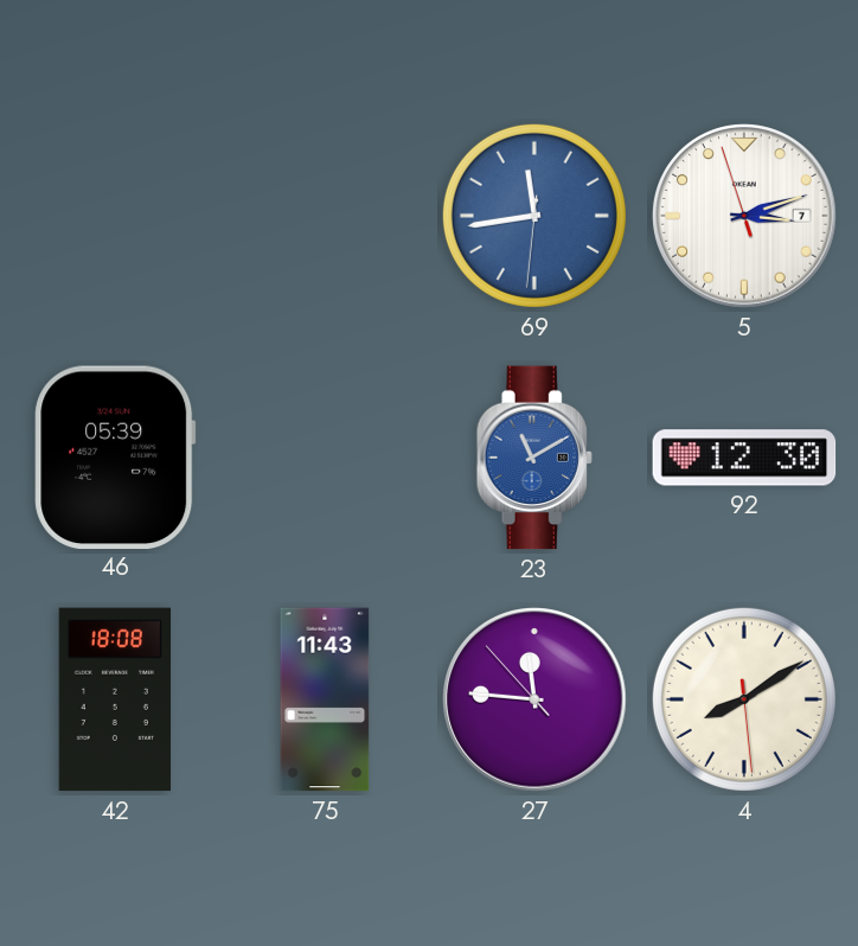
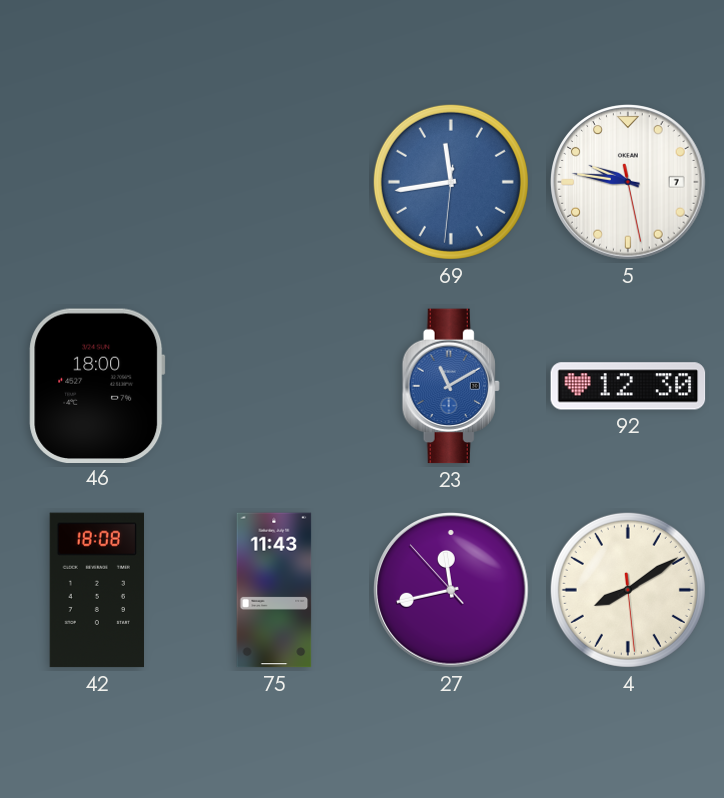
5: 3:11 -> 9:46
46: 05:39 -> 18:00
27: 11:45 -> 11:42
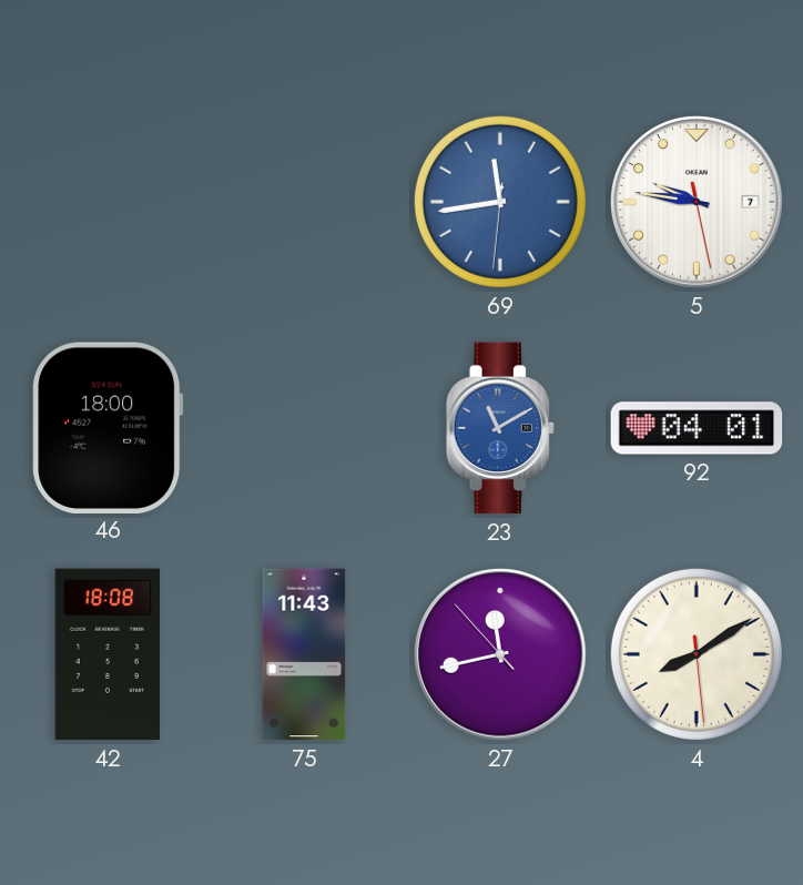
92: 12:30 -> 04:01
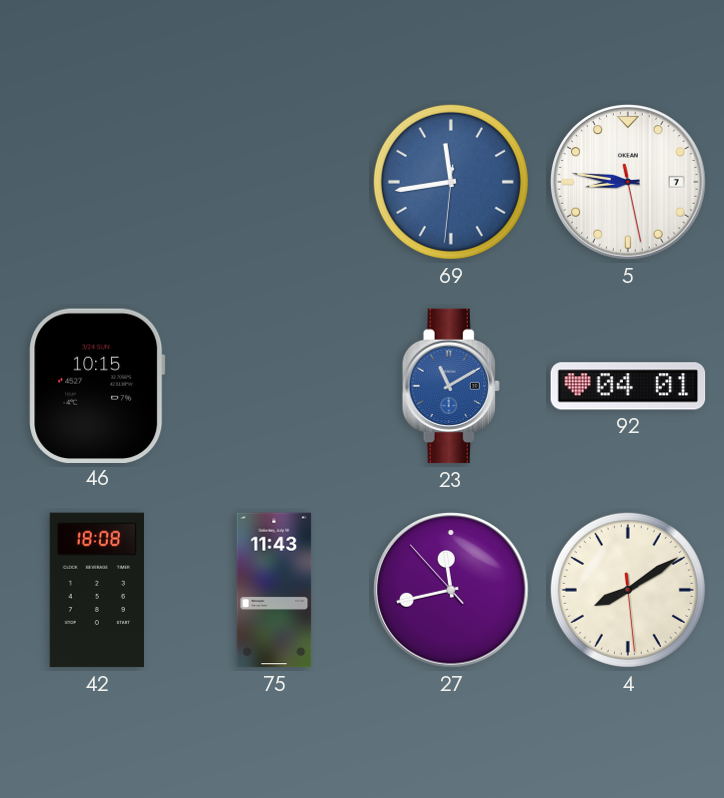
5: 9:46 -> 8:46
46: 18:00 -> 10:15
